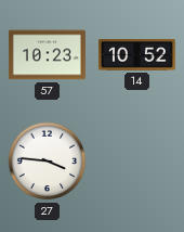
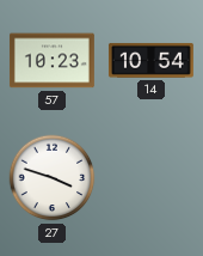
14: 10:52 -> 10:54
27: 3:46 -> 3:48
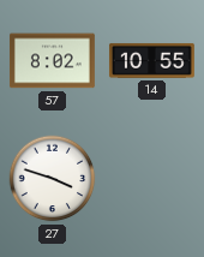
57: 10:23 -> 8:02
14: 10:54 -> 10:55
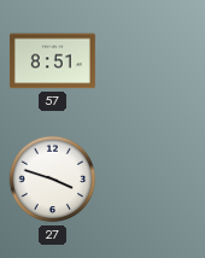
57: 8:02 -> 8:51
14: 10:55 -> none
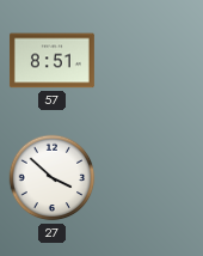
27: 3:48 -> 3:52
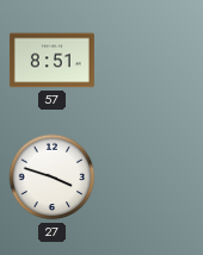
27: 3:52 -> 3:48
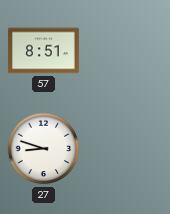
27: 3:48 -> 8:48
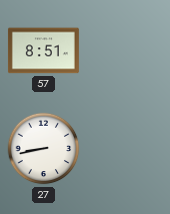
27: 8:48 -> 8:43
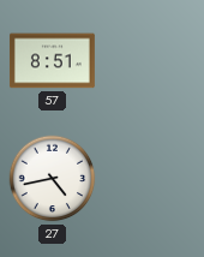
27: 8:43 -> 4:43
